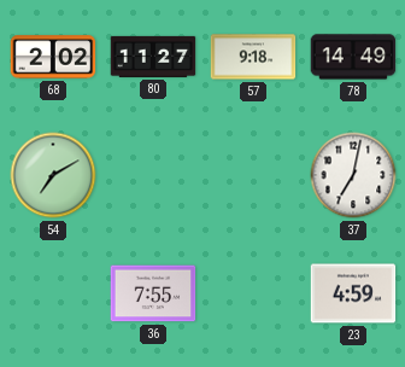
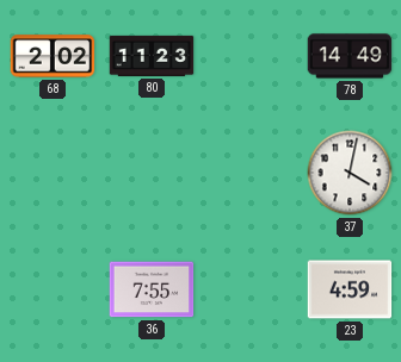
80: 11:27 -> 11:23
57: 9:18 -> none
54: 7:10 -> none
37: 7:02 -> 4:02
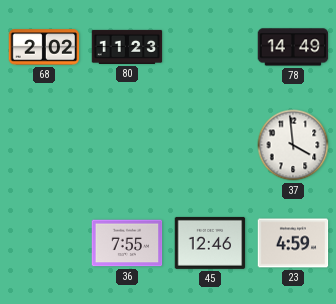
37: 4:02 -> 3:59
45: none -> 12:46
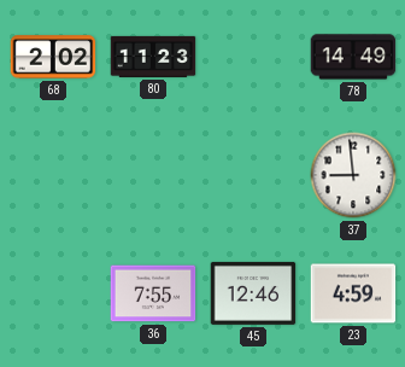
37: 3:59 -> 8:59
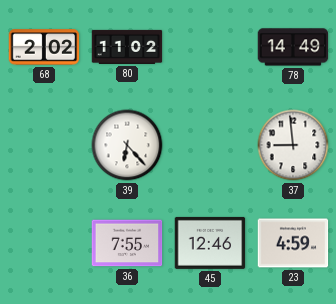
80: 11:23 -> 11:02
39: none -> 6:23
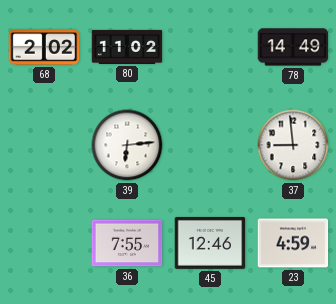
39: 6:23 -> 6:14
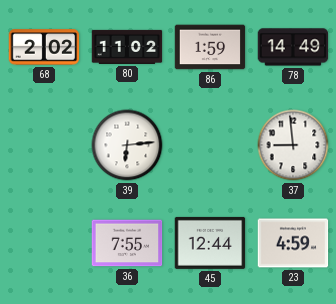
86: none -> 1:59
45: 12:46 -> 12:44
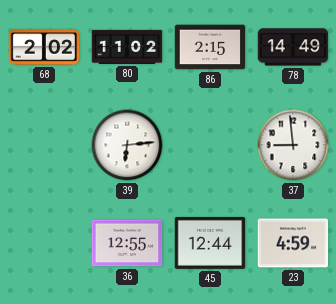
86: 1:59 -> 2:15
36: 7:55 -> 12:55
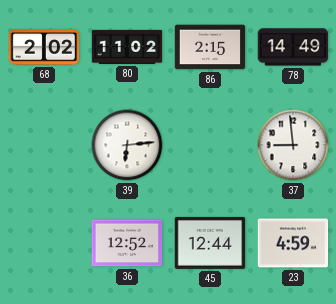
36: 12:55 -> 12:52
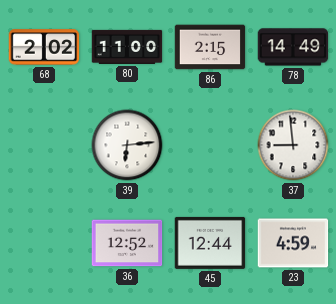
80: 11:02 -> 11:00
